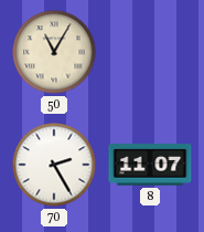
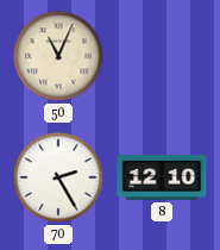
50: 11:05 -> 11:04
8: 11:07 -> 12:10
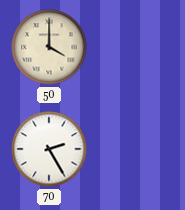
50: 11:04 -> 4:00
8: 12:10 -> none
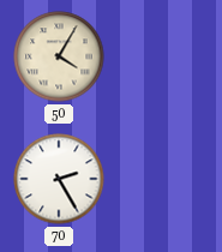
50: 4:00 -> 4:05
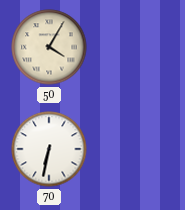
70: 2:25 -> 6:32
